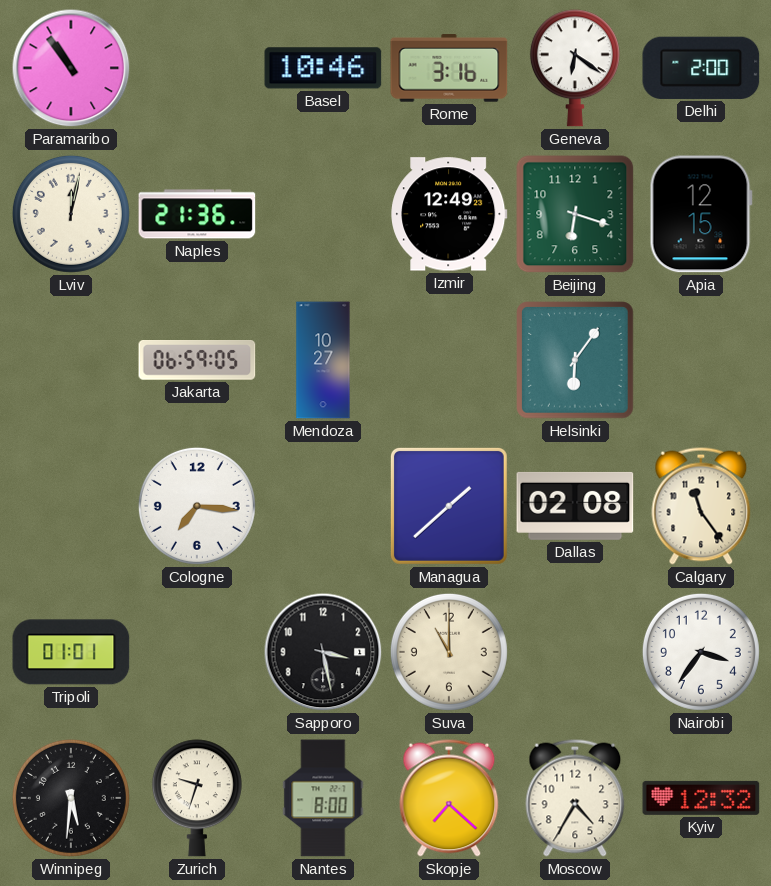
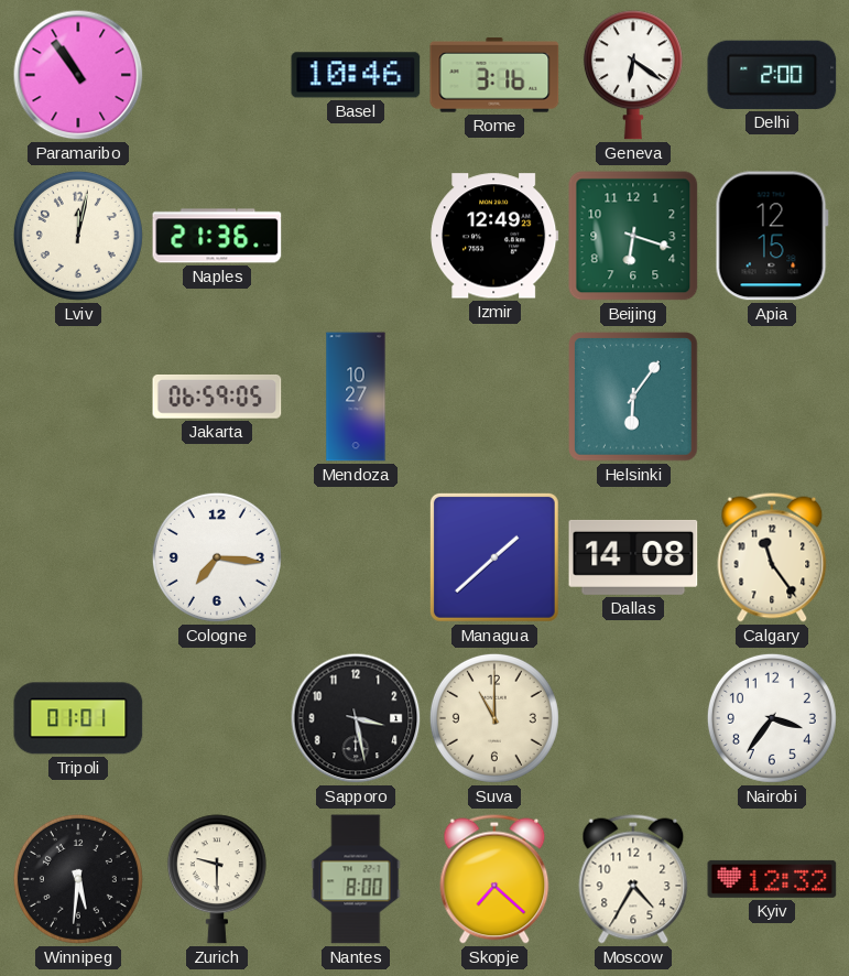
Dallas: 02:08 -> 14:08
Zurich: 9:33 -> 9:30
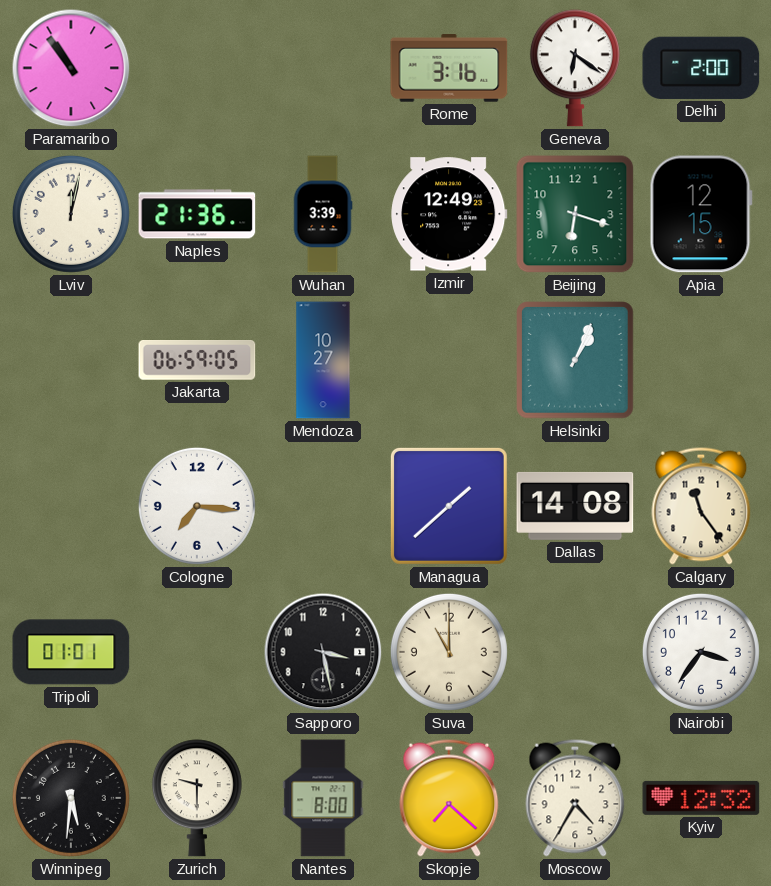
Basel: 10:46 -> none
Wuhan: none -> 3:39
Helsinki: 6:06 -> 1:04
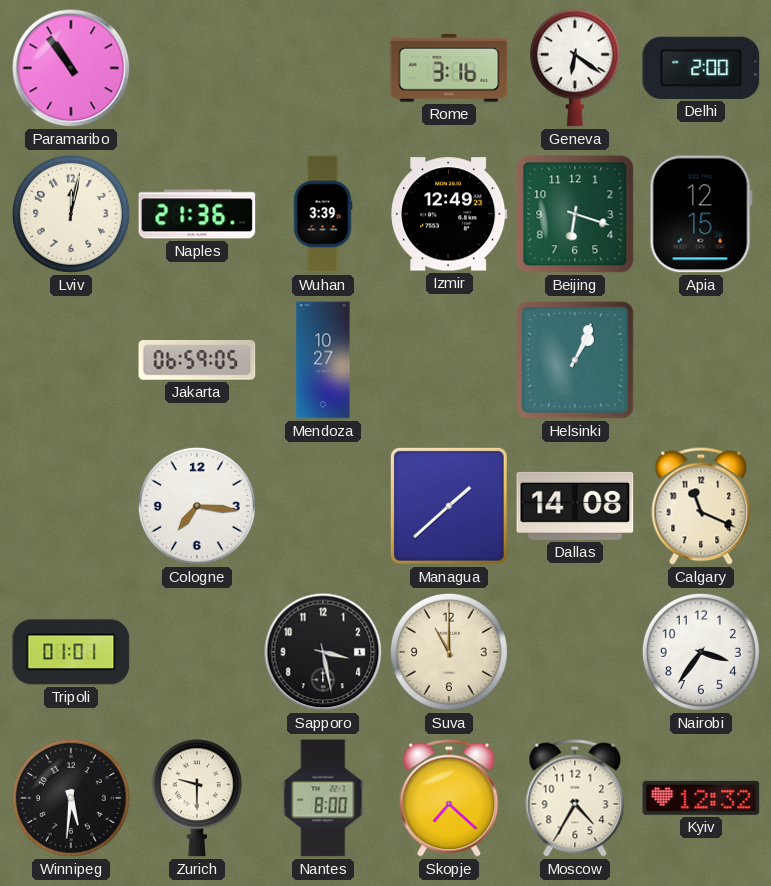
Calgary: 11:24 -> 11:19
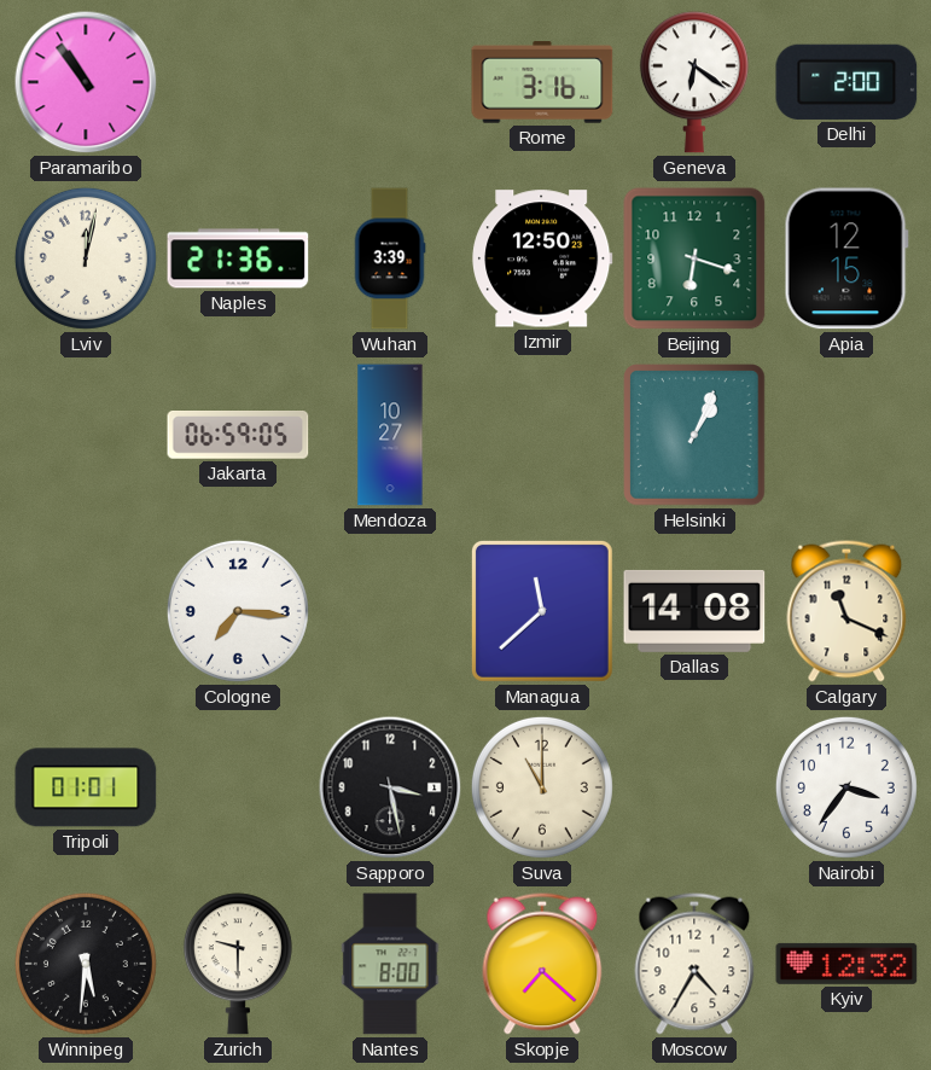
Izmir: 12:49 -> 12:50
Managua: 1:38 -> 11:38
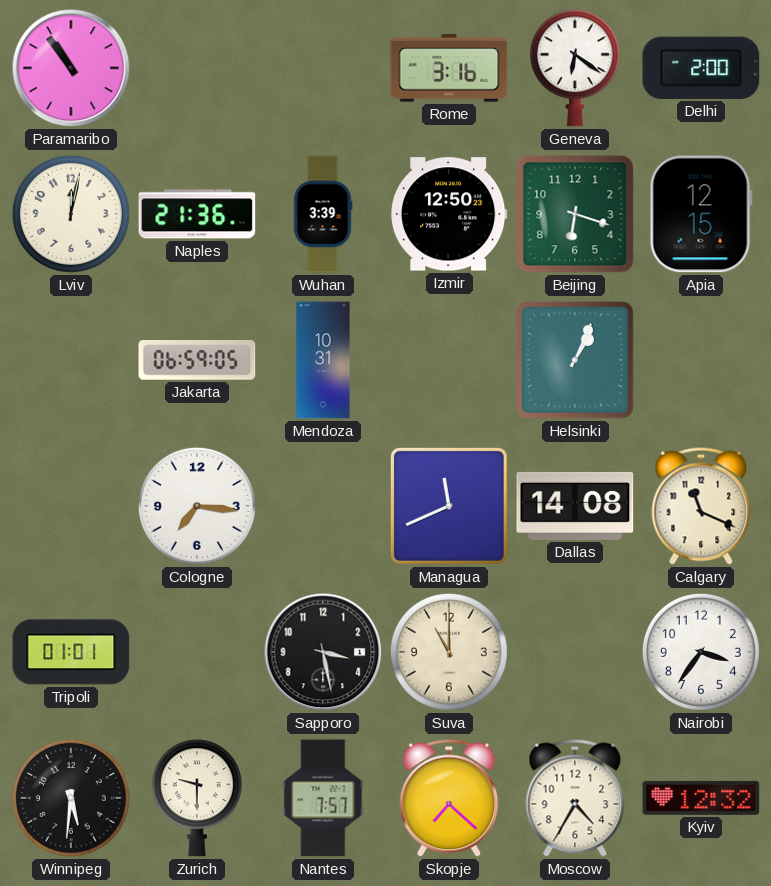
Mendoza: 10:27 -> 10:31
Managua: 11:38 -> 11:41
Nantes: 8:00 -> 7:57
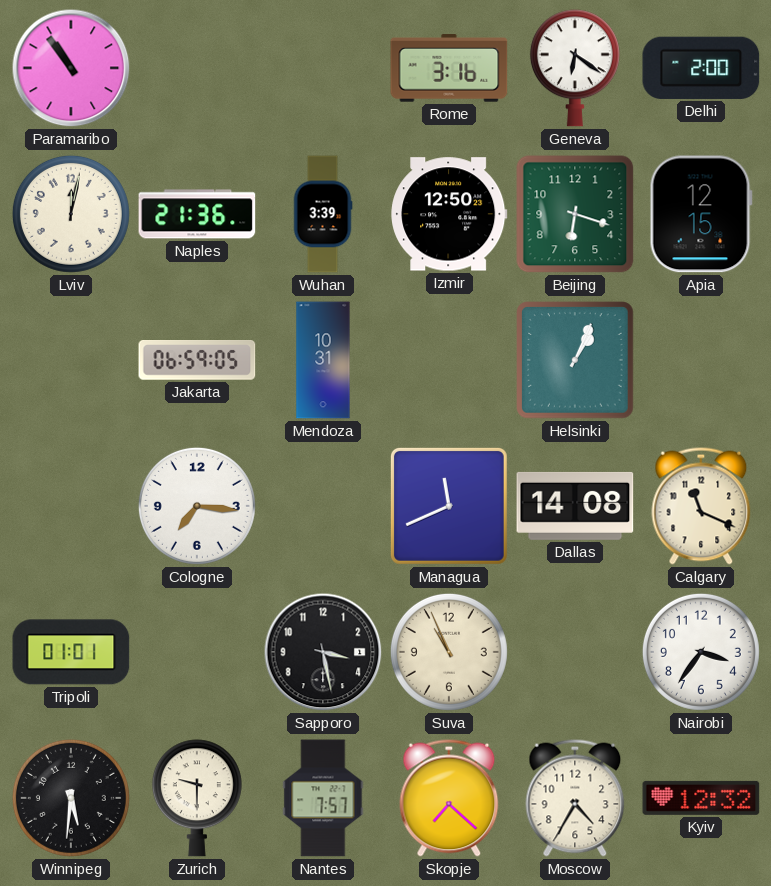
Suva: 11:00 -> 10:56
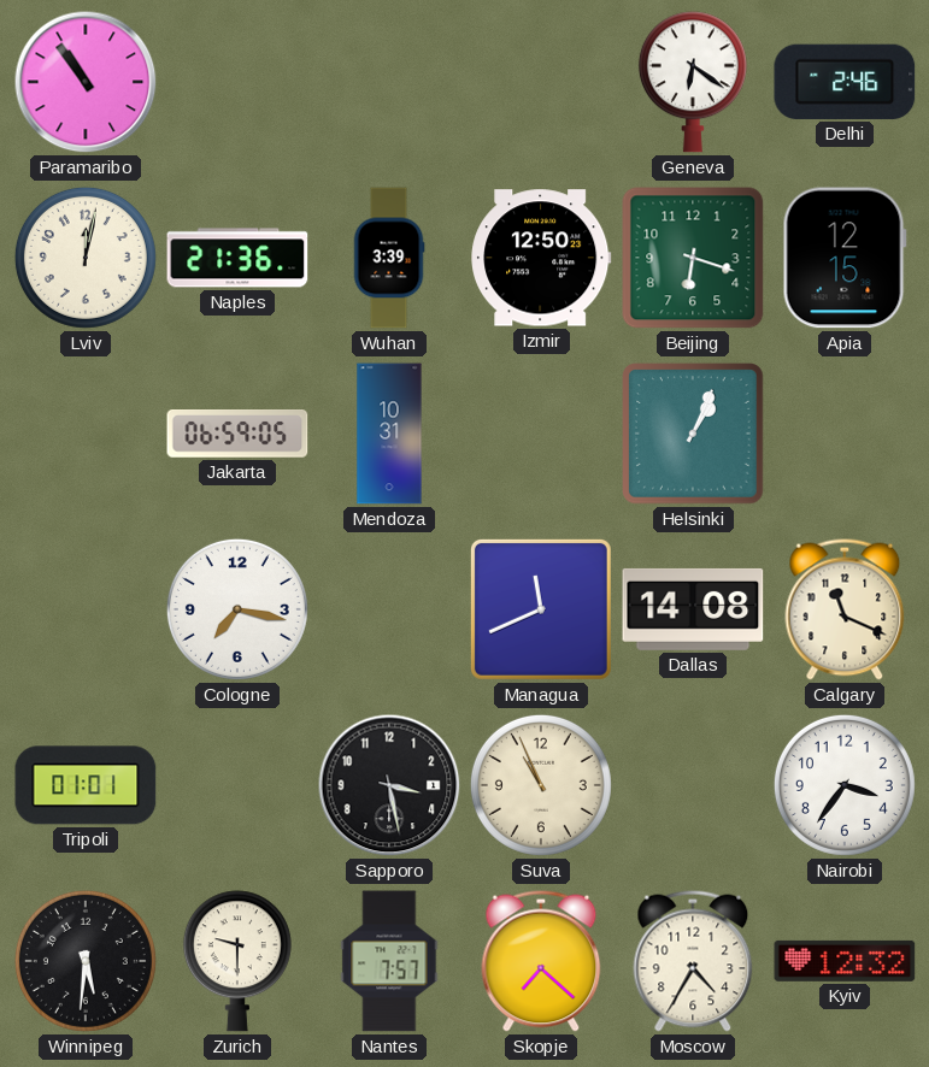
Rome: 3:16 -> none
Delhi: 2:00 -> 2:46
Cologne: 7:16 -> 7:17
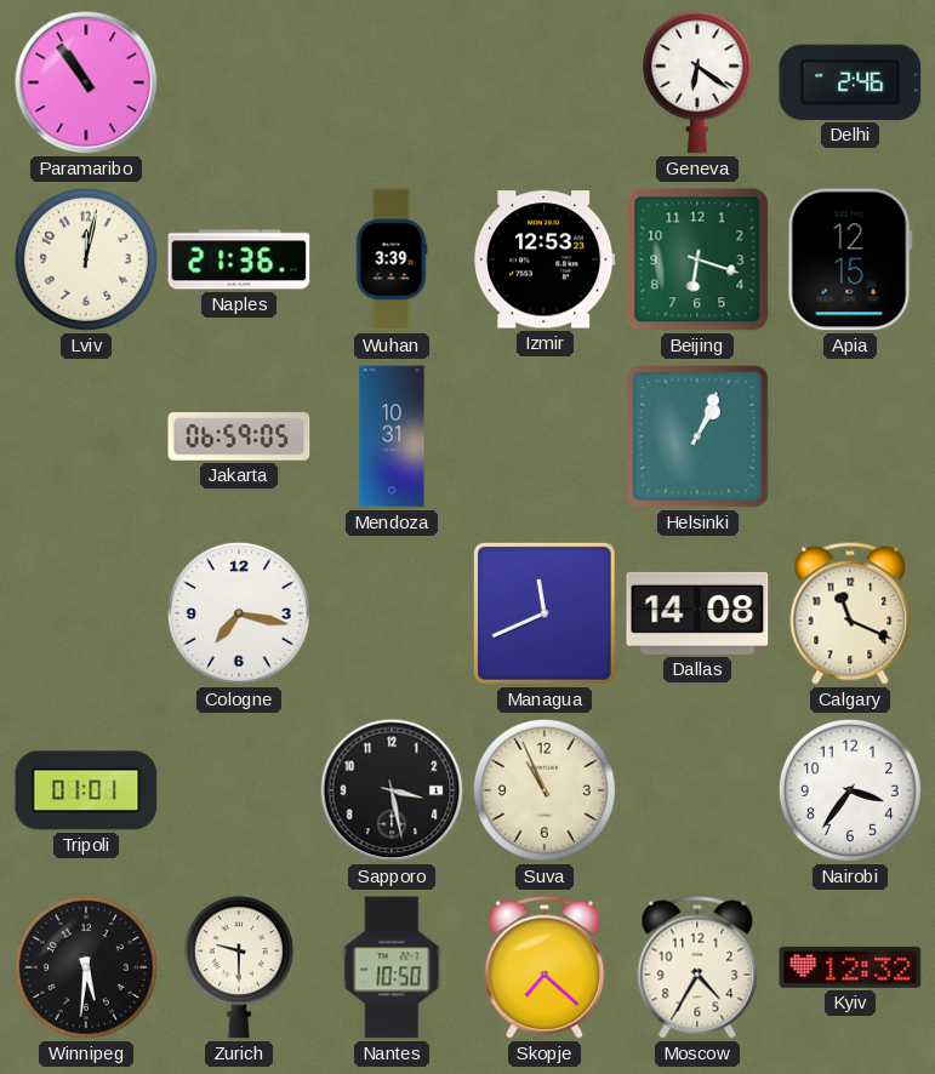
Izmir: 12:50 -> 12:53
Nantes: 7:57 -> 10:50
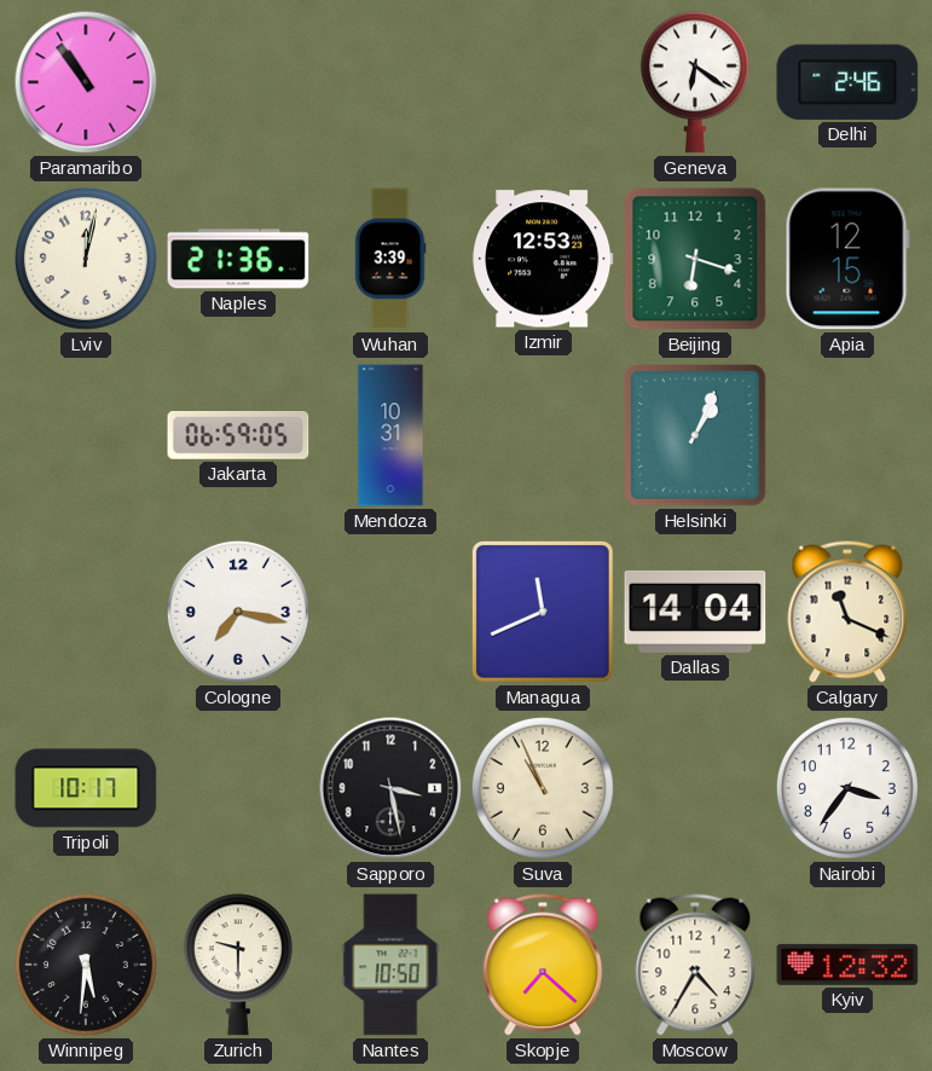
Dallas: 14:08 -> 14:04
Tripoli: 01:01 -> 10:17
